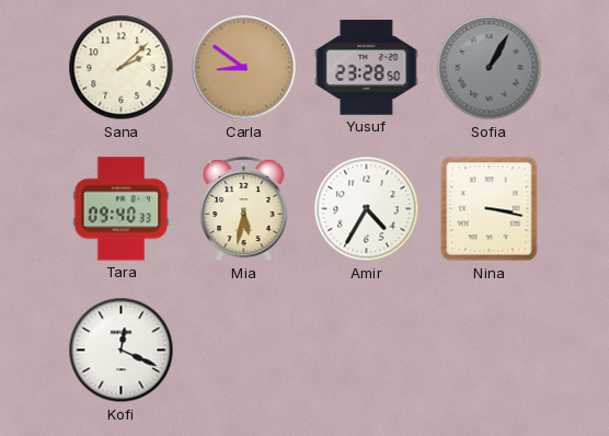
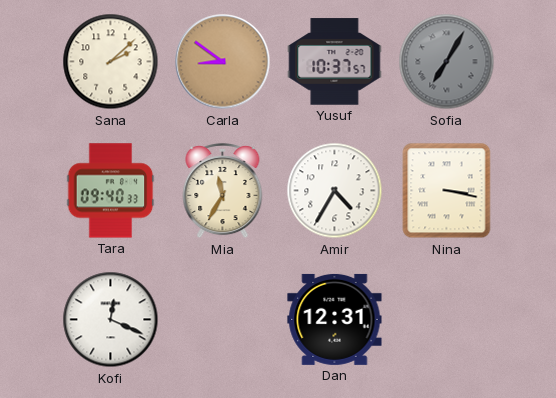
Yusuf: 23:28 -> 10:37
Sofia: 1:05 -> 7:05
Mia: 5:32 -> 11:35
Dan: none -> 12:31
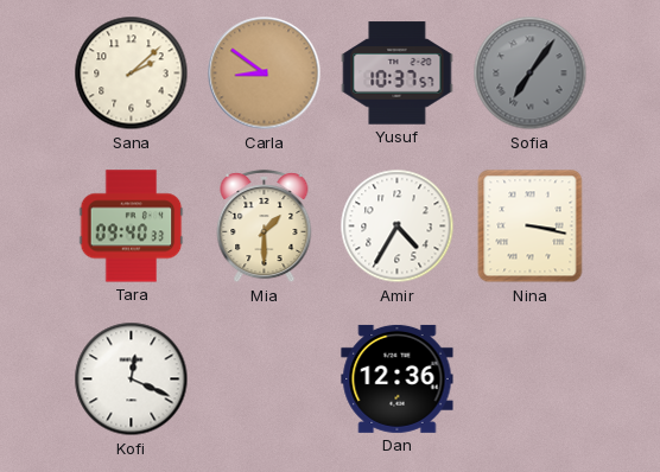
Sofia: 7:05 -> 7:06
Mia: 11:35 -> 1:30
Dan: 12:31 -> 12:36
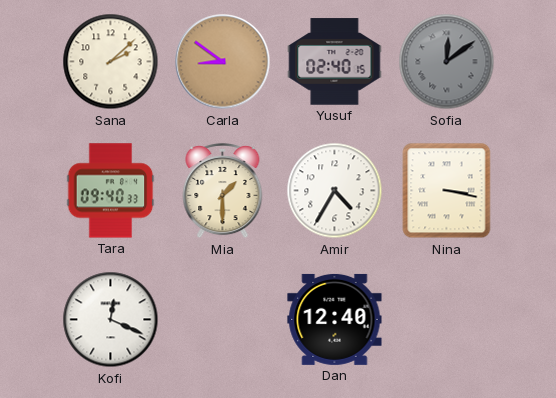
Yusuf: 10:37 -> 02:40
Sofia: 7:06 -> 12:09
Dan: 12:36 -> 12:40
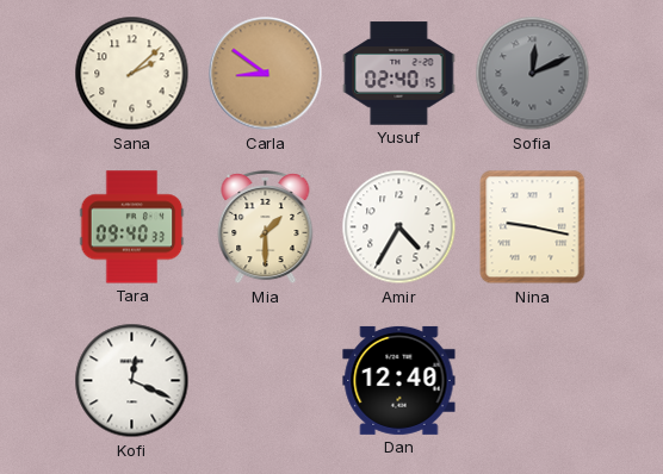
Sofia: 12:09 -> 12:11
Nina: 3:17 -> 9:17
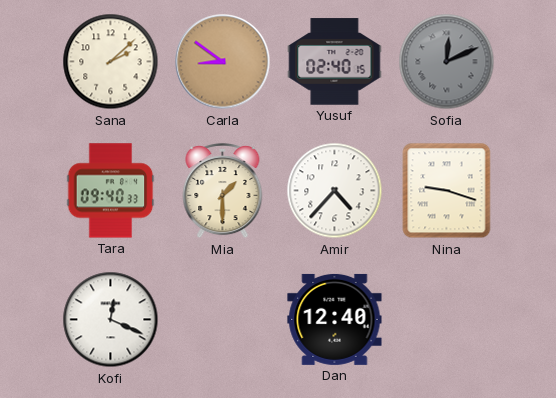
Amir: 4:35 -> 4:37
Nina: 9:17 -> 9:18
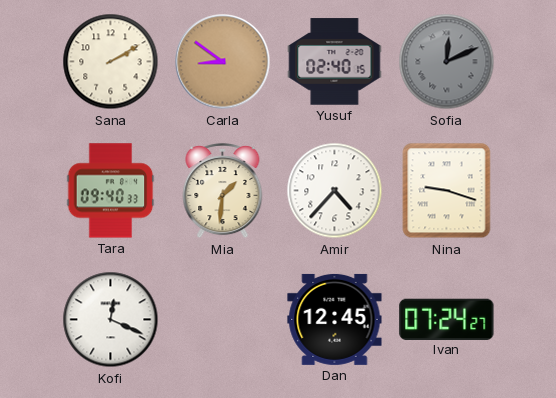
Sana: 2:08 -> 2:10
Mia: 1:30 -> 1:31
Dan: 12:40 -> 12:45
Ivan: none -> 07:24
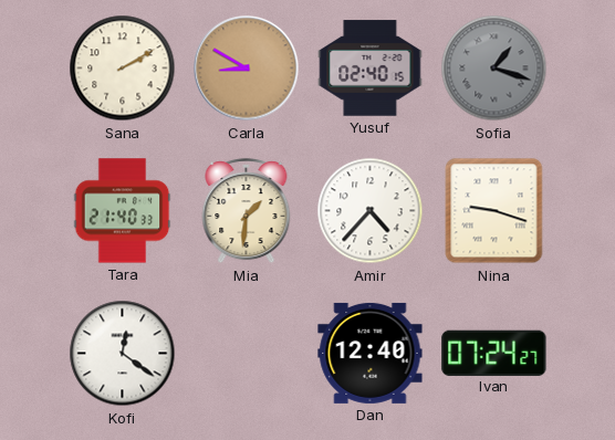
Carla: 8:51 -> 8:50
Sofia: 12:11 -> 1:18
Tara: 09:40 -> 21:40
Kofi: 12:19 -> 12:21
Dan: 12:45 -> 12:40
